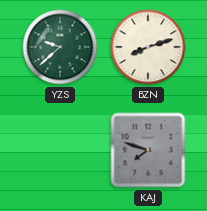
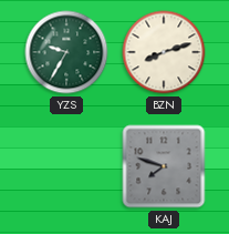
YZS: 9:38 -> 9:35
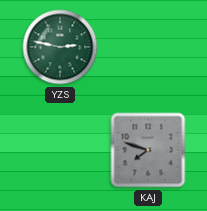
YZS: 9:35 -> 2:47
BZN: 8:12 -> none
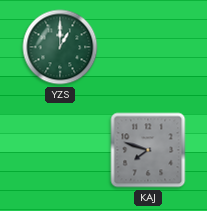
YZS: 2:47 -> 1:00
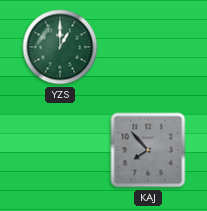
KAJ: 7:48 -> 7:53
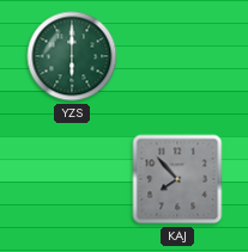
YZS: 1:00 -> 6:00
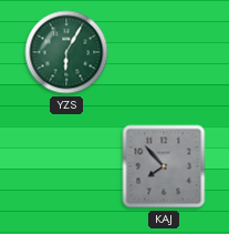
YZS: 6:00 -> 6:05
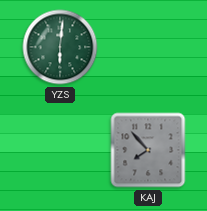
YZS: 6:05 -> 6:01
